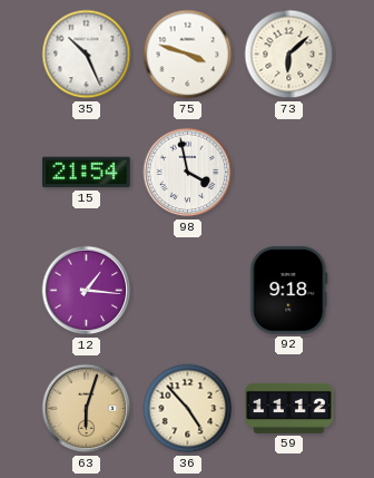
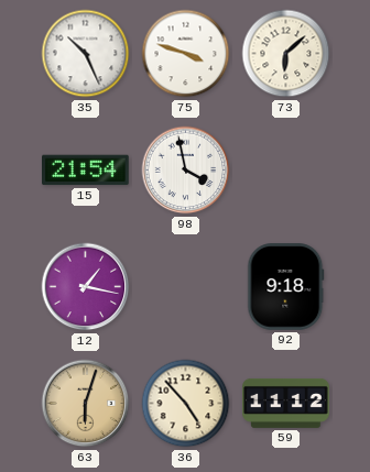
12: 1:16 -> 1:17
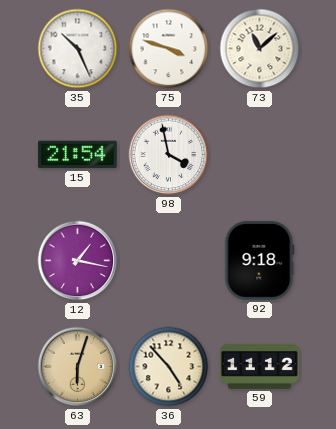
73: 6:08 -> 11:08
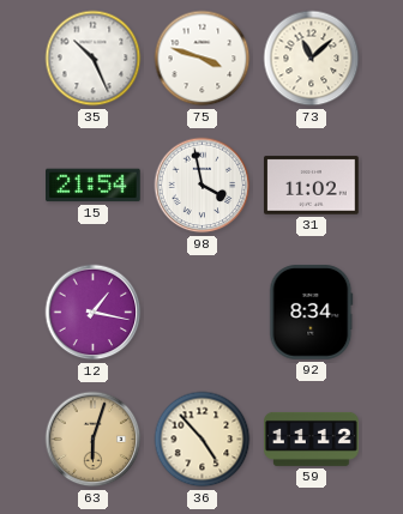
31: none -> 11:02
92: 9:18 -> 8:34
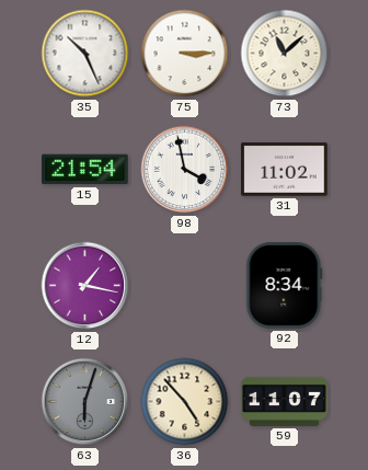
75: 3:48 -> 3:15
63 dial: champagne -> grey
59: 11:12 -> 11:07
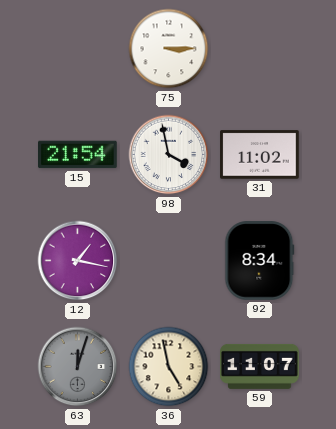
35: 10:26 -> none
73: 11:08 -> none
63: 6:03 -> 12:03
36: 4:53 -> 4:58
